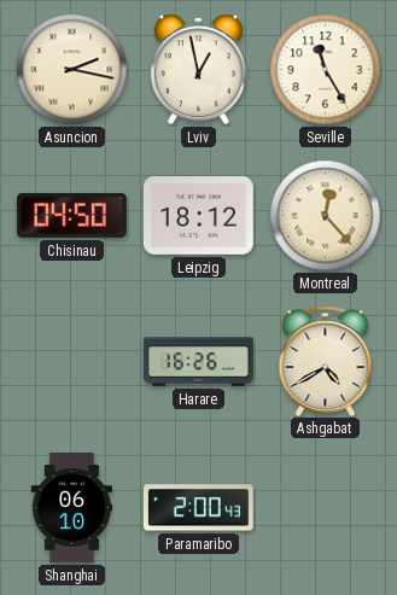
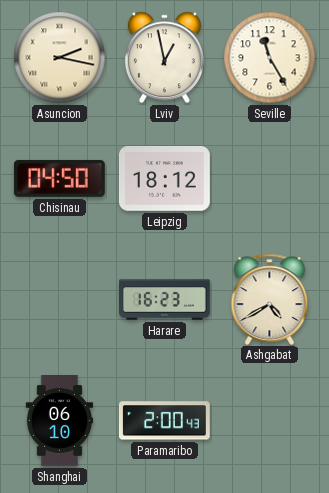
Montreal: 12:23 -> none
Harare: 16:26 -> 16:23
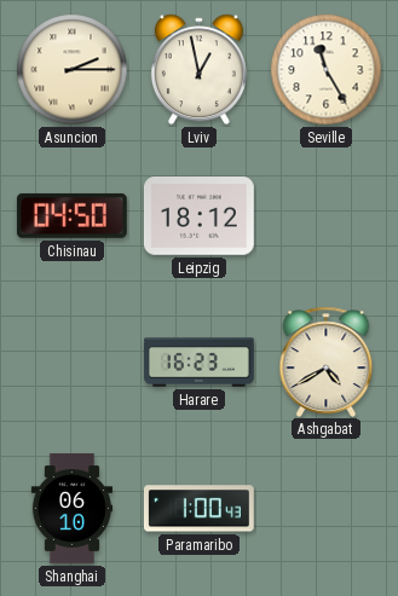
Asuncion: 2:17 -> 2:15
Paramaribo: 2:00 -> 1:00
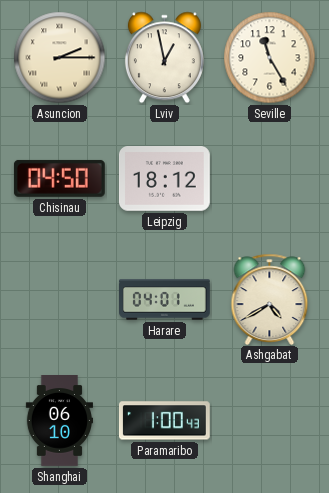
Harare: 16:23 -> 04:01
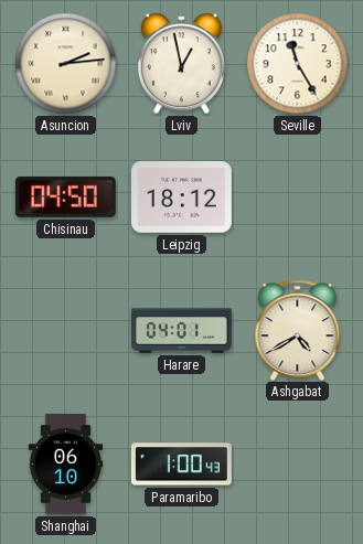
Asuncion: 2:15 -> 2:14
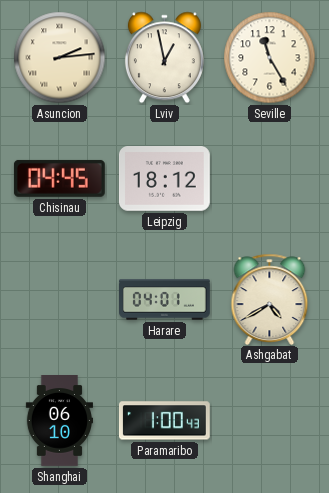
Chisinau: 04:50 -> 04:45
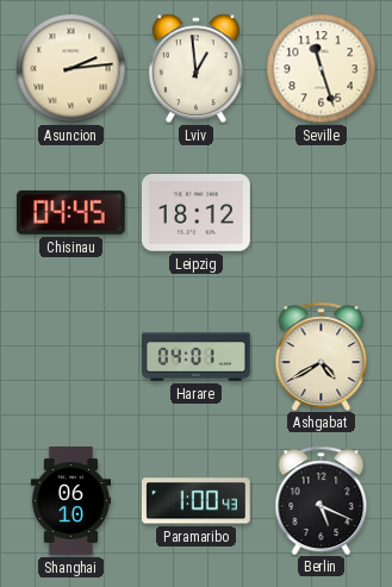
Lviv: 12:58 -> 12:59
Seville: 11:25 -> 11:27
Berlin: none -> 5:19
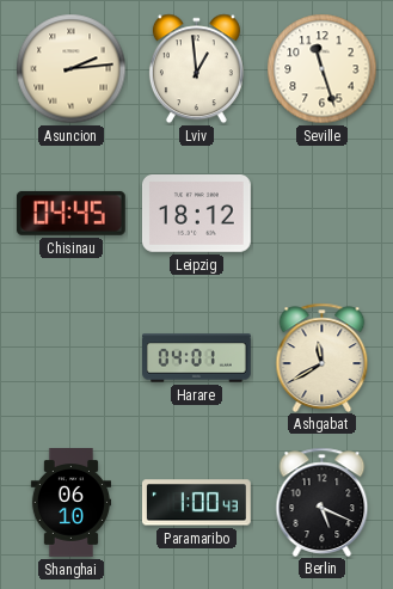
Ashgabat: 4:40 -> 11:40
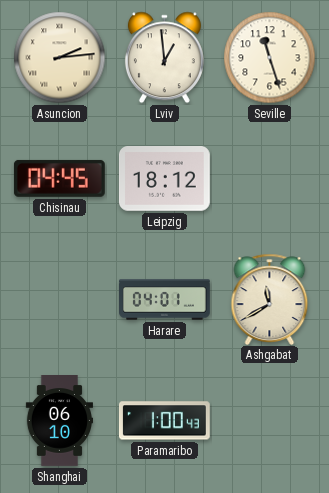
Berlin: 5:19 -> none
